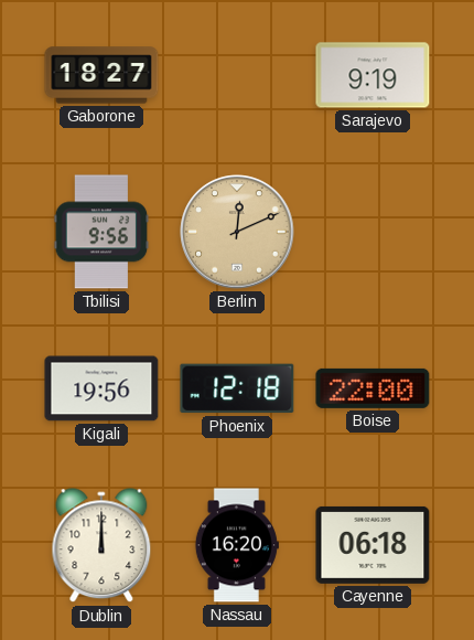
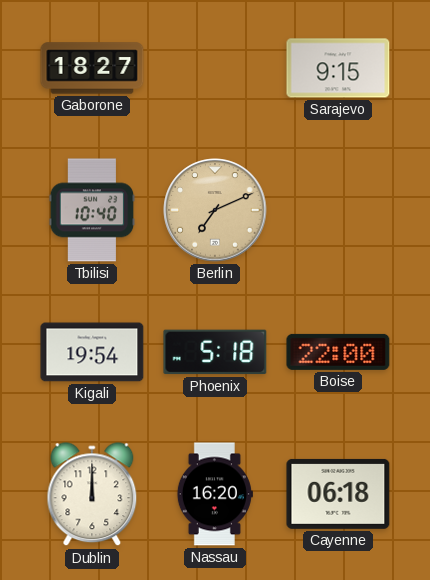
Sarajevo: 9:19 -> 9:15
Tbilisi: 9:56 -> 10:40
Berlin: 12:11 -> 7:11
Kigali: 19:56 -> 19:54
Phoenix: 12:18 -> 5:18
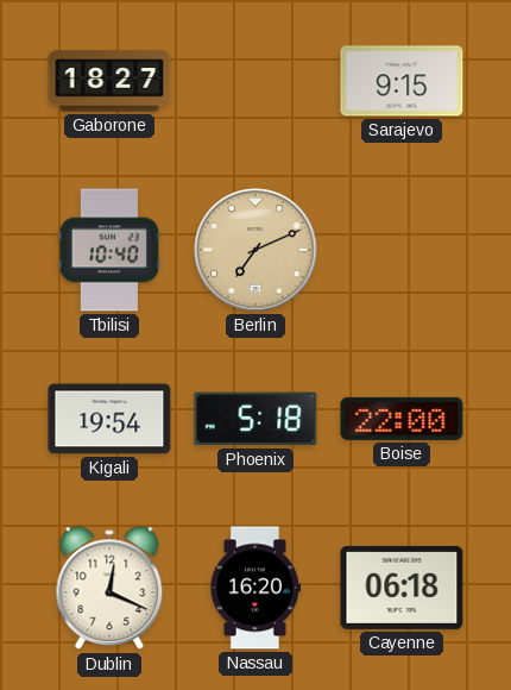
Dublin: 12:00 -> 12:19
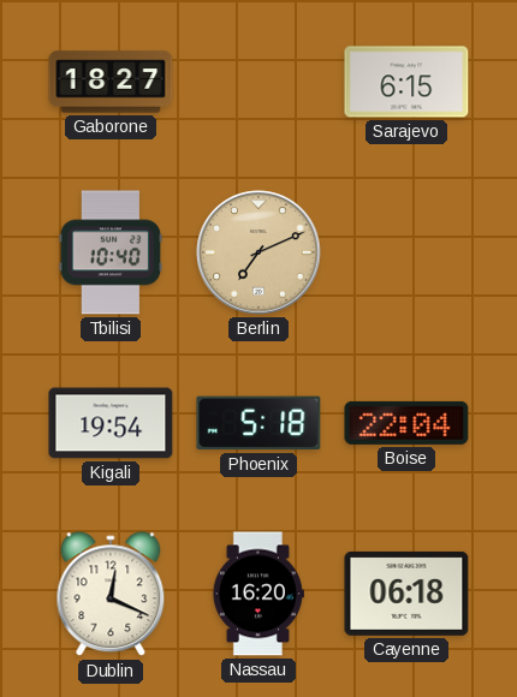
Sarajevo: 9:15 -> 6:15
Boise: 22:00 -> 22:04
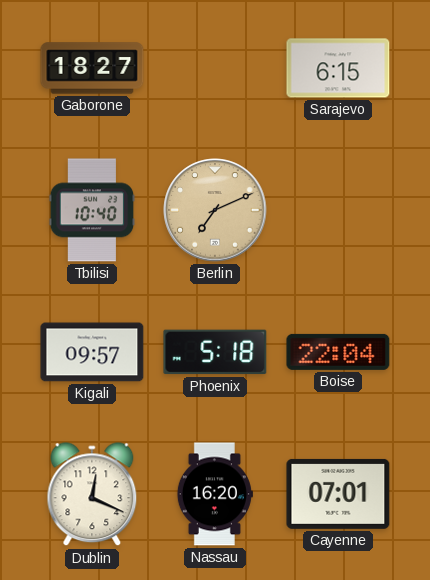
Kigali: 19:54 -> 09:57
Cayenne: 06:18 -> 07:01
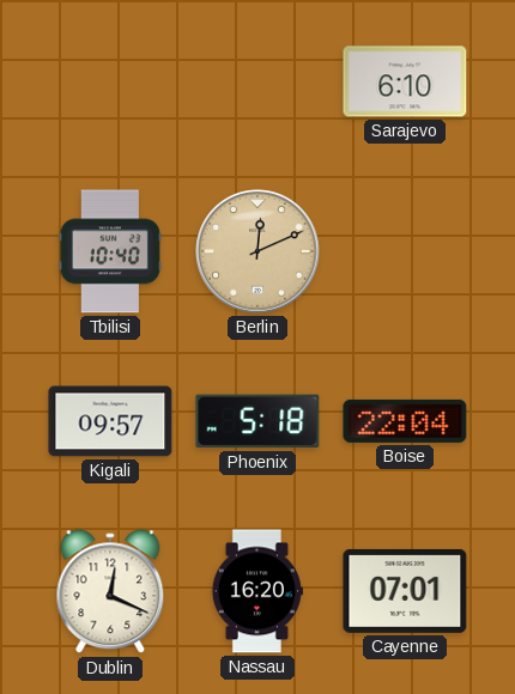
Gaborone: 18:27 -> none
Sarajevo: 6:15 -> 6:10
Berlin: 7:11 -> 12:11
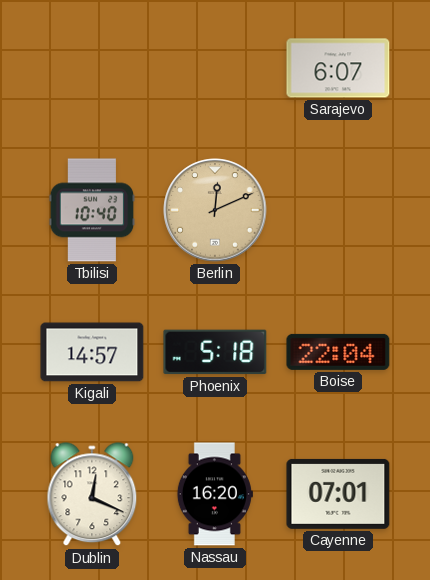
Sarajevo: 6:10 -> 6:07
Kigali: 09:57 -> 14:57
